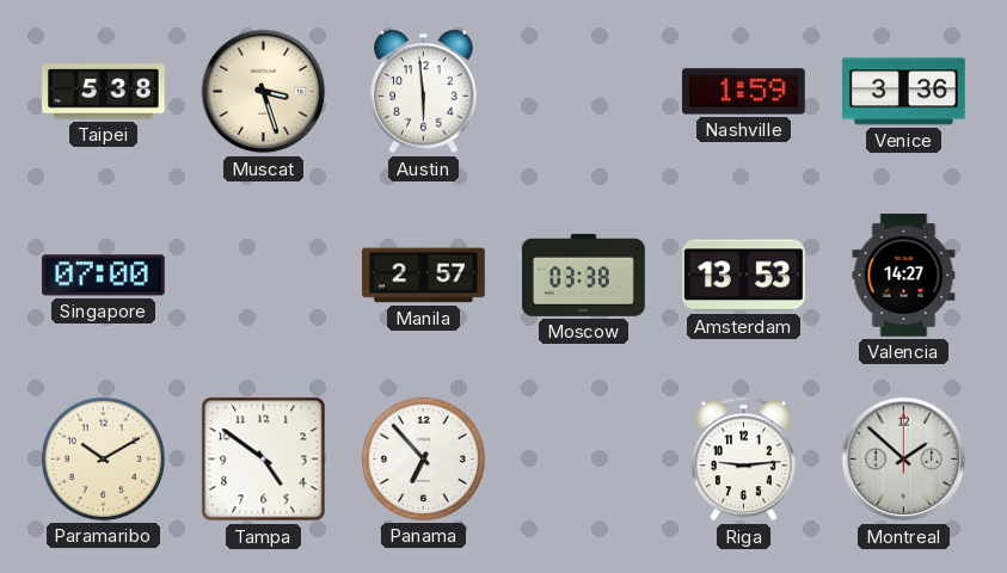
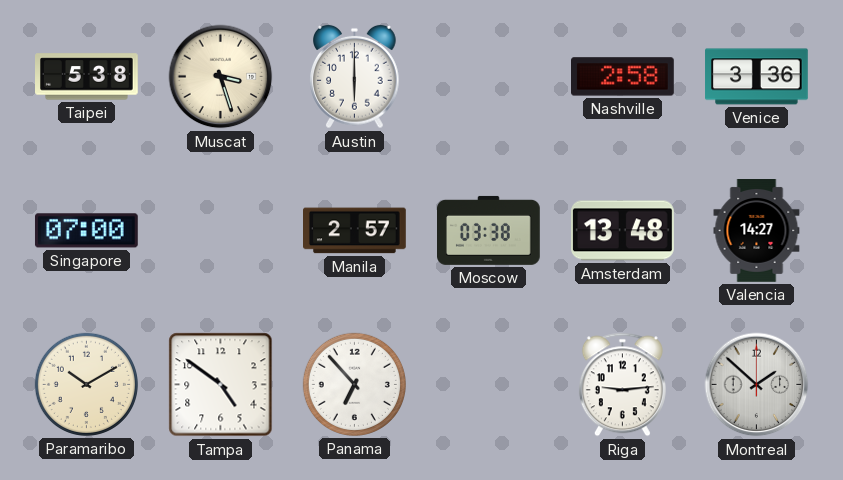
Austin: 5:59 -> 6:00
Nashville: 1:59 -> 2:58
Amsterdam: 13:53 -> 13:48
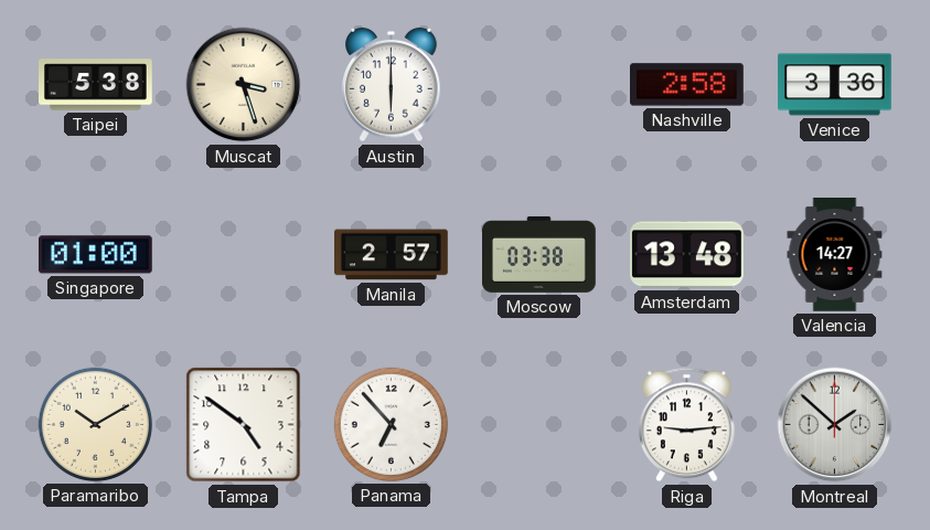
Singapore: 07:00 -> 01:00
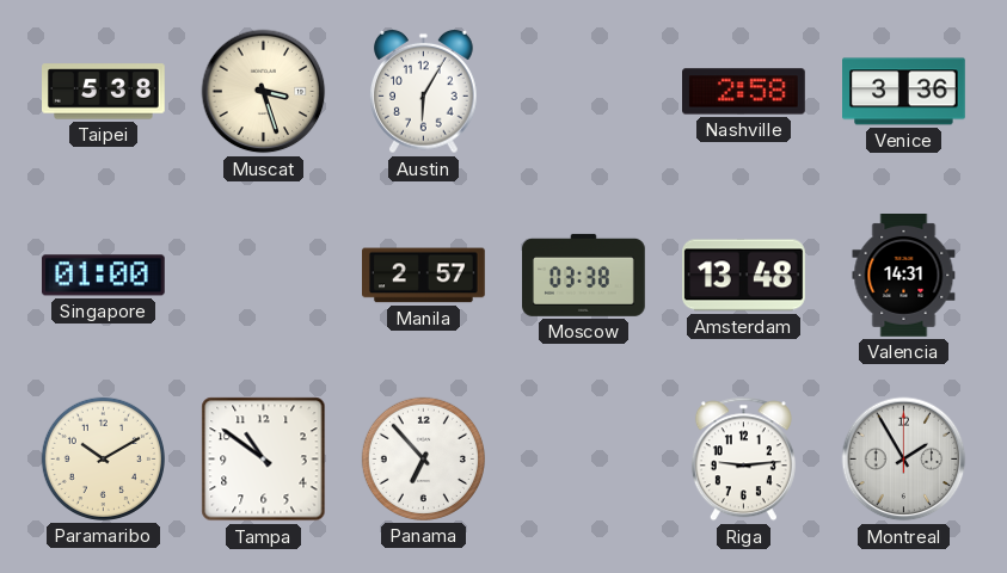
Austin: 6:00 -> 6:05
Valencia: 14:27 -> 14:31
Tampa: 4:51 -> 10:51
Montreal: 1:52 -> 1:55
